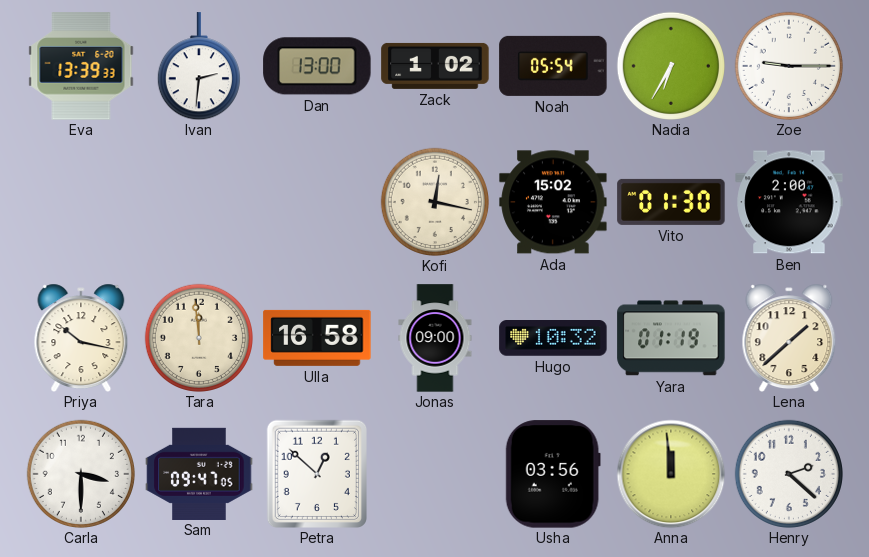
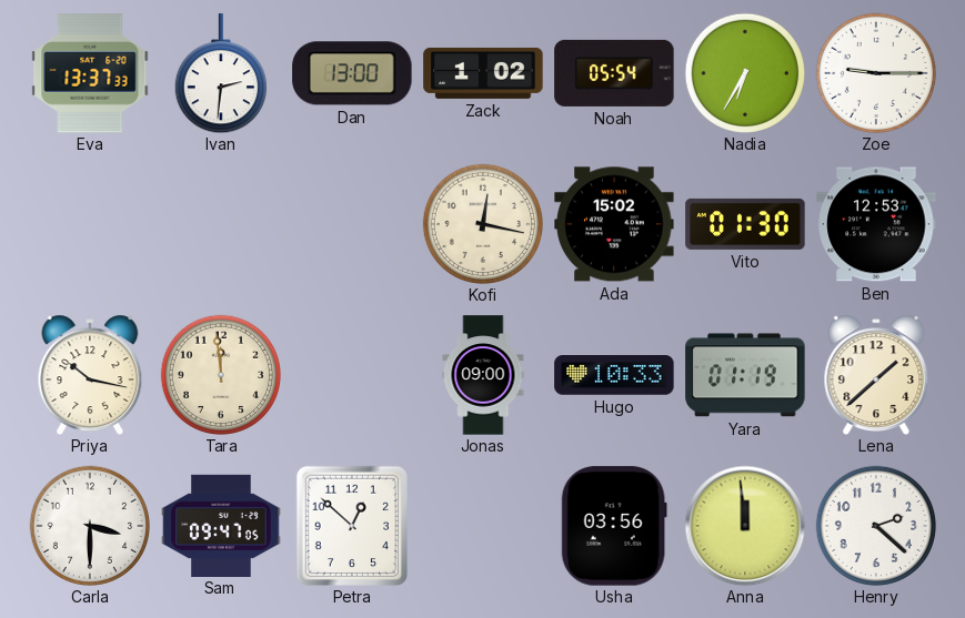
Eva: 13:39 -> 13:37
Ben: 2:00 -> 12:53
Ulla: 16:58 -> none
Hugo: 10:32 -> 10:33
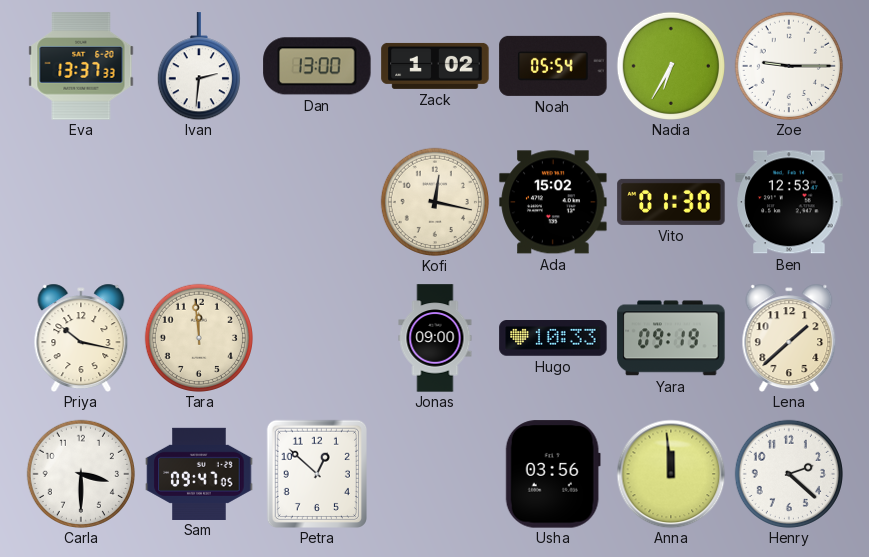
Yara: 01:19 -> 09:19
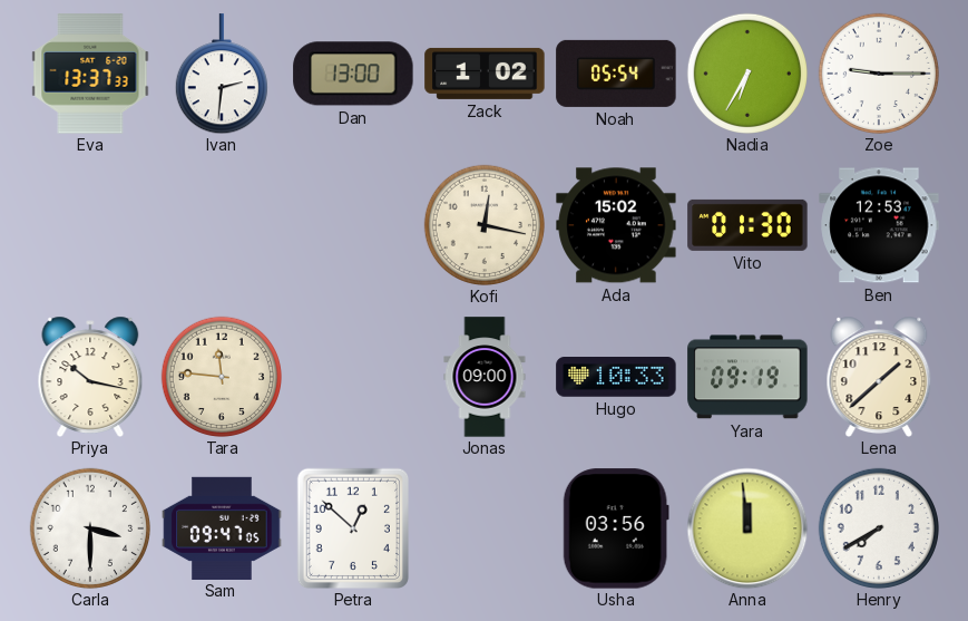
Tara: 11:59 -> 11:46
Henry: 2:22 -> 7:40
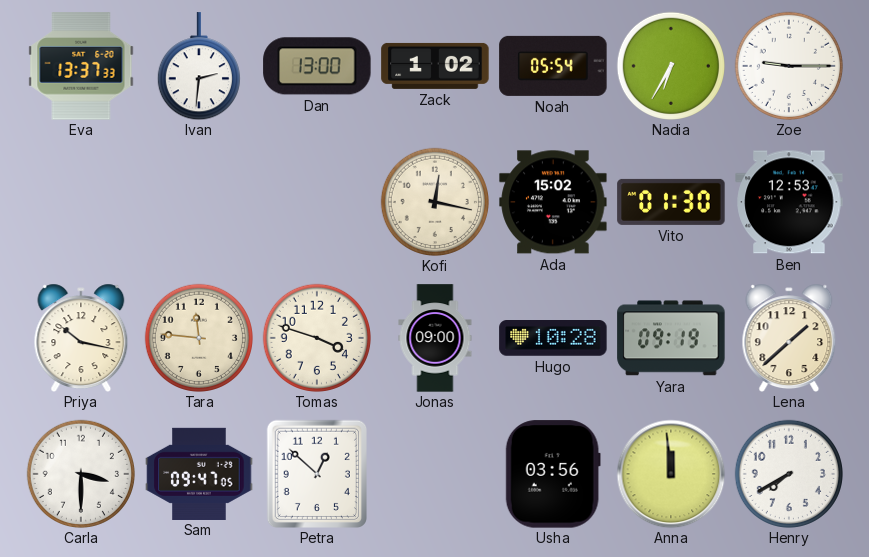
Tomas: none -> 3:48
Hugo: 10:33 -> 10:28
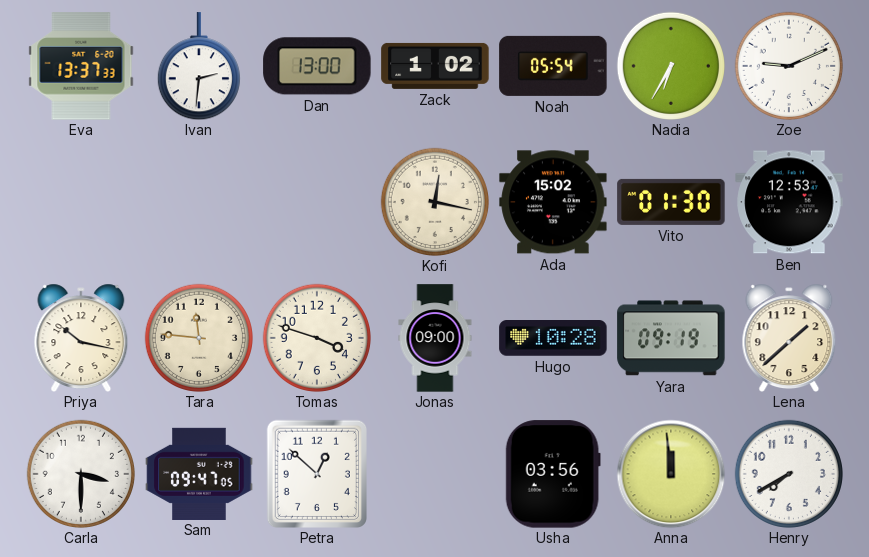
Zoe: 9:15 -> 9:11
